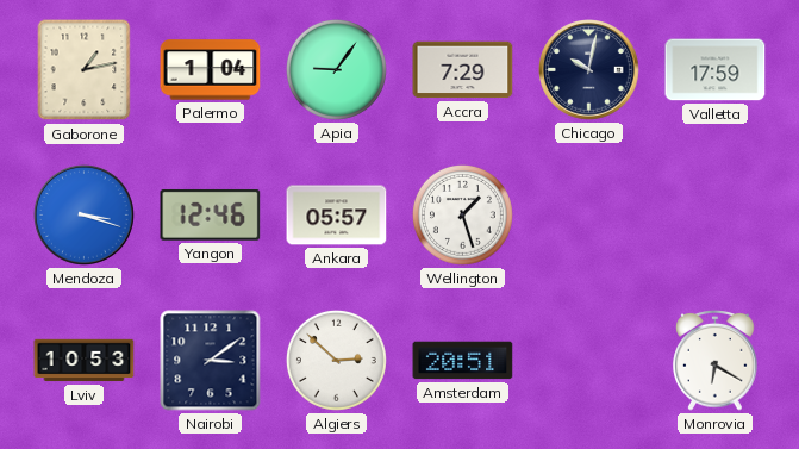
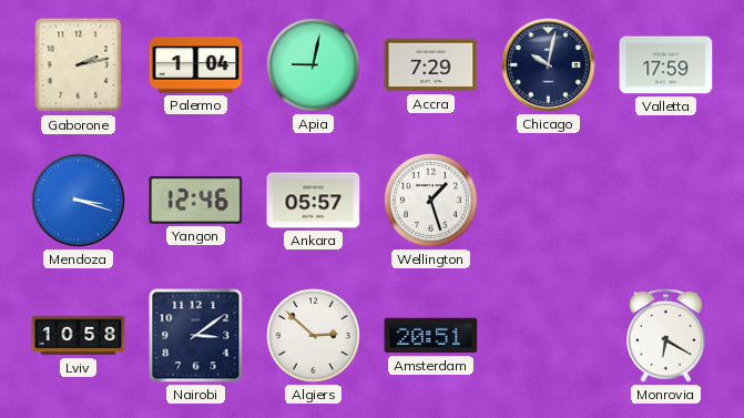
Gaborone: 1:13 -> 2:13
Apia: 9:06 -> 9:02
Lviv: 10:53 -> 10:58
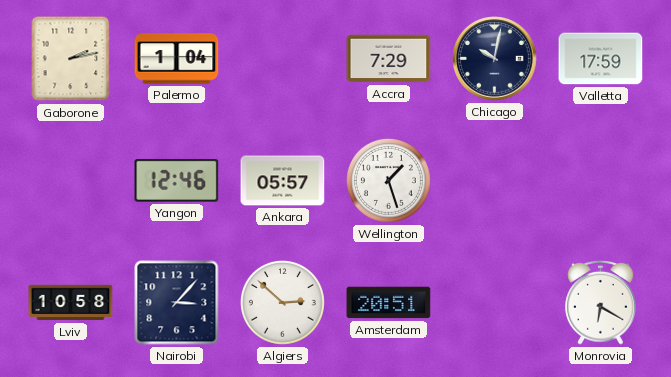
Apia: 9:02 -> none
Mendoza: 3:18 -> none
Nairobi: 3:09 -> 3:07
